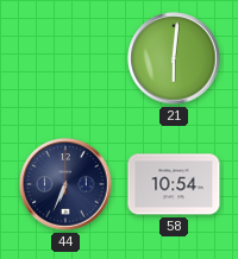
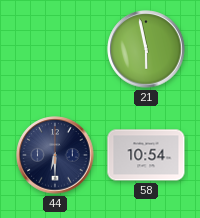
21: 6:01 -> 5:58
44: 6:34 -> 6:30
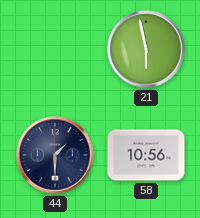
44: 6:30 -> 1:30
58: 10:54 -> 10:56
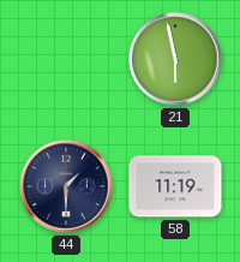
58: 10:56 -> 11:19
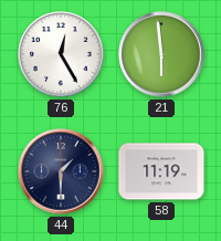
76: none -> 12:25
21: 5:58 -> 5:59
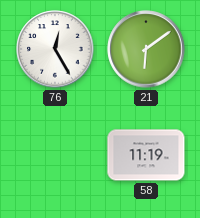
21: 5:59 -> 6:09
44: 1:30 -> none
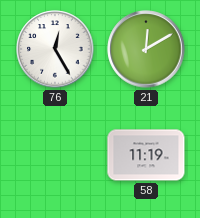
21: 6:09 -> 12:10
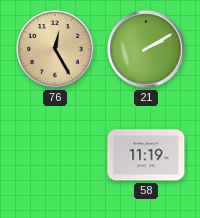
76 dial: white -> champagne
21: 12:10 -> 2:10
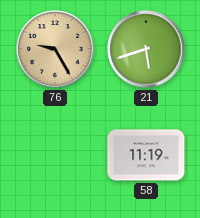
76: 12:25 -> 9:25
21: 2:10 -> 5:42
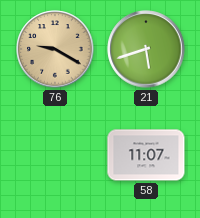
76: 9:25 -> 9:20
58: 11:19 -> 11:07
